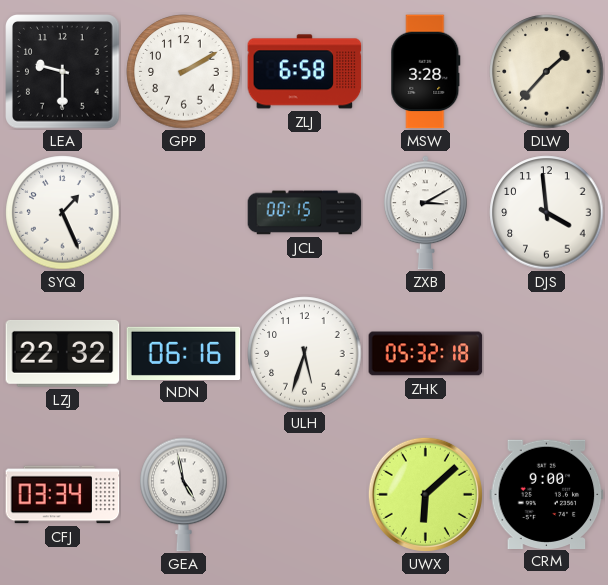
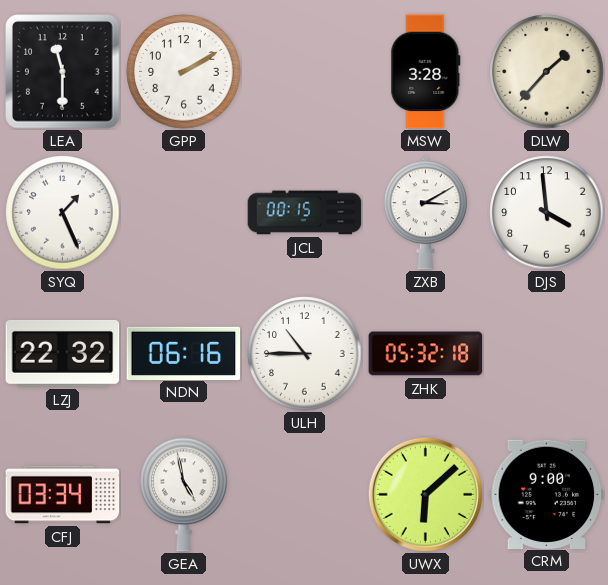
LEA: 9:30 -> 11:30
ZLJ: 6:58 -> none
ULH: 5:33 -> 10:45
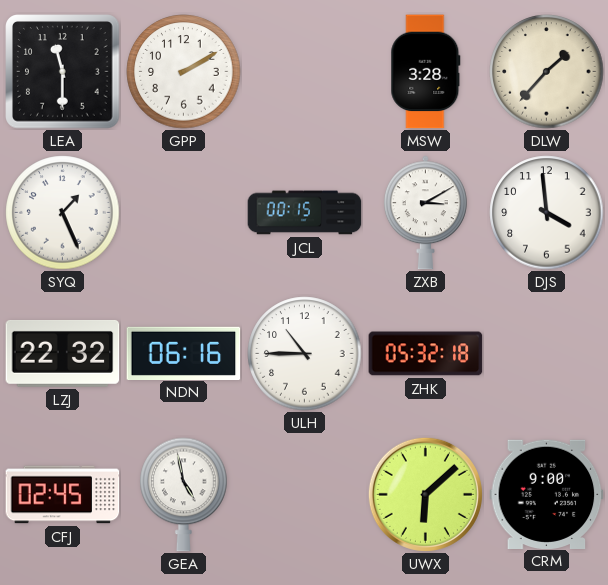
CFJ: 03:34 -> 02:45
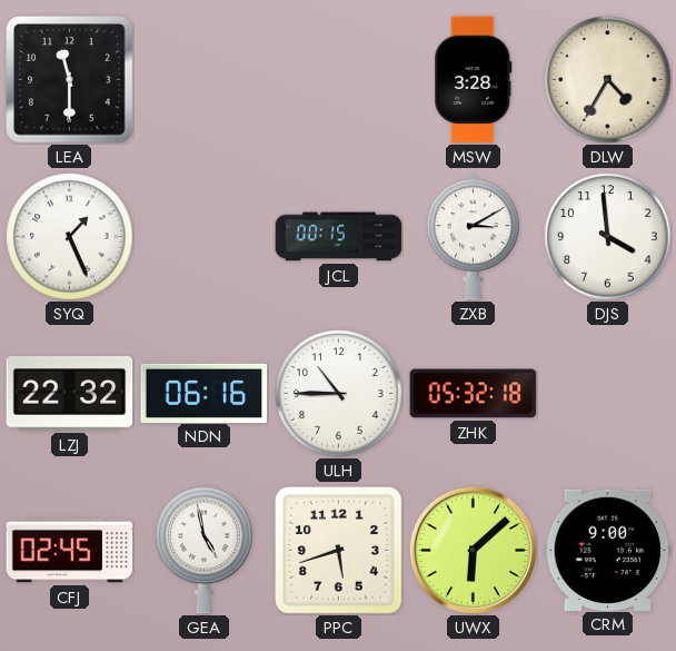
GPP: 2:10 -> none
DLW: 1:37 -> 4:35
PPC: none -> 5:42
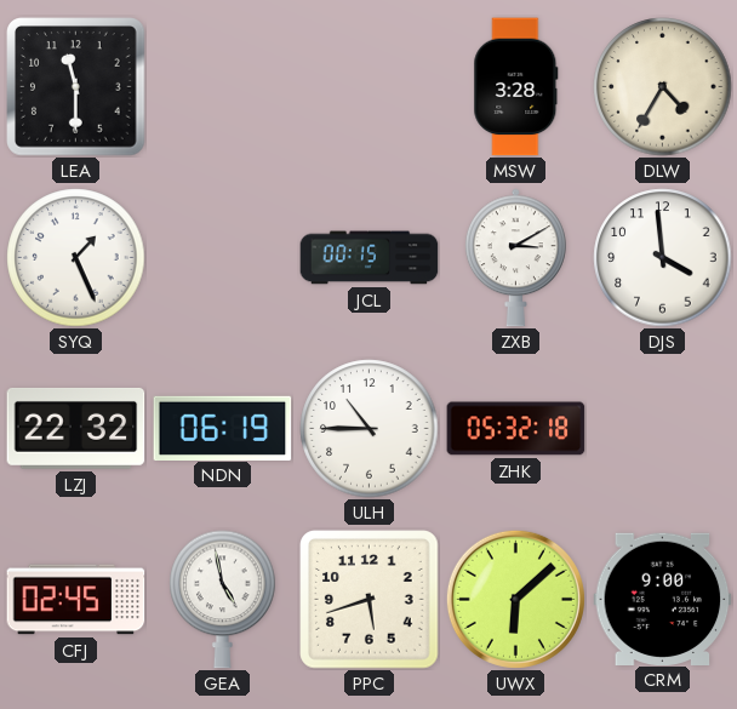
NDN: 06:16 -> 06:19
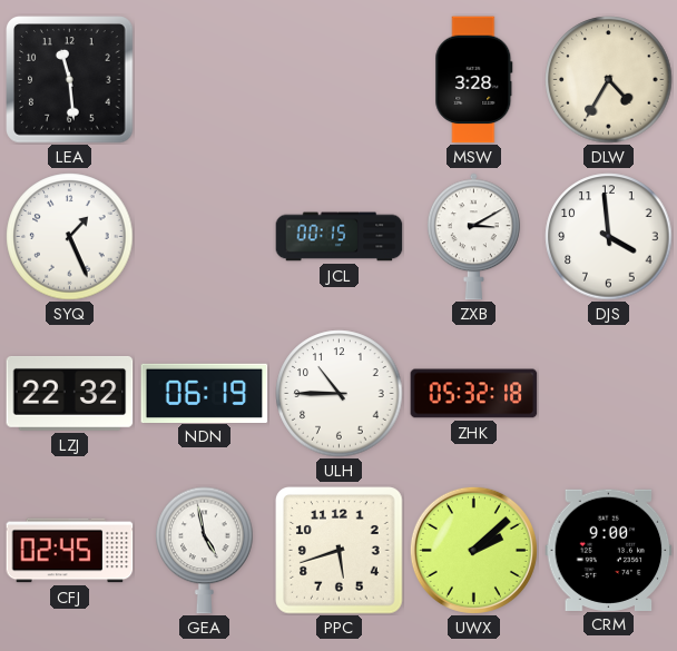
LEA: 11:30 -> 11:29
UWX: 6:08 -> 2:08
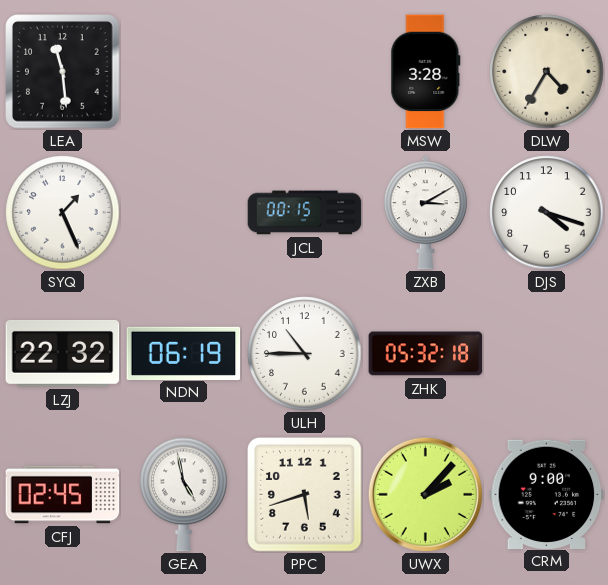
DJS: 3:59 -> 4:18
UWX: 2:08 -> 2:07
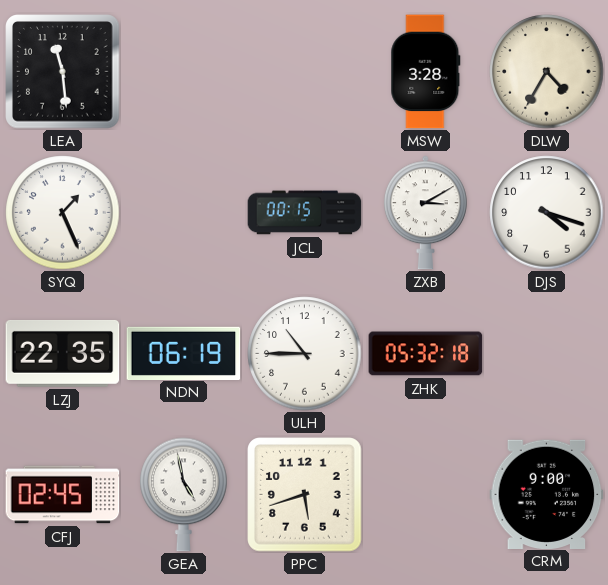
LZJ: 22:32 -> 22:35
UWX: 2:07 -> none
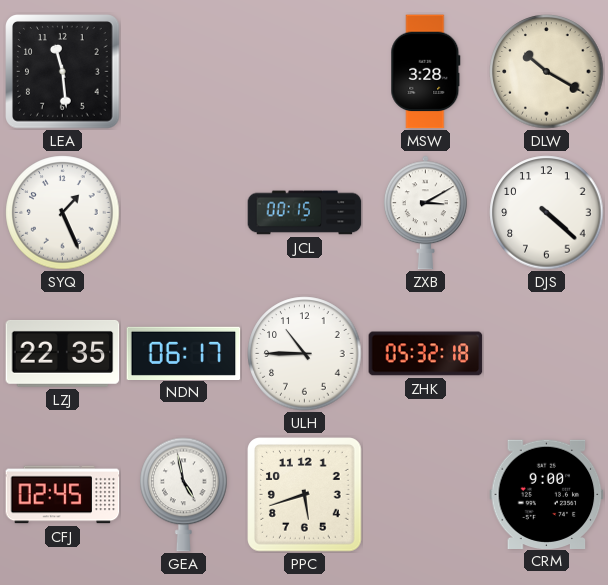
DLW: 4:35 -> 10:20
DJS: 4:18 -> 4:22
NDN: 06:19 -> 06:17
